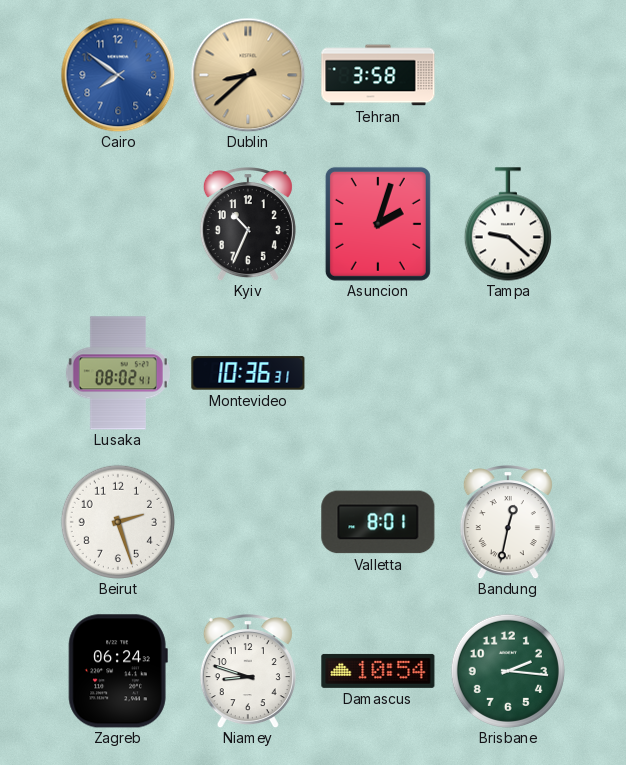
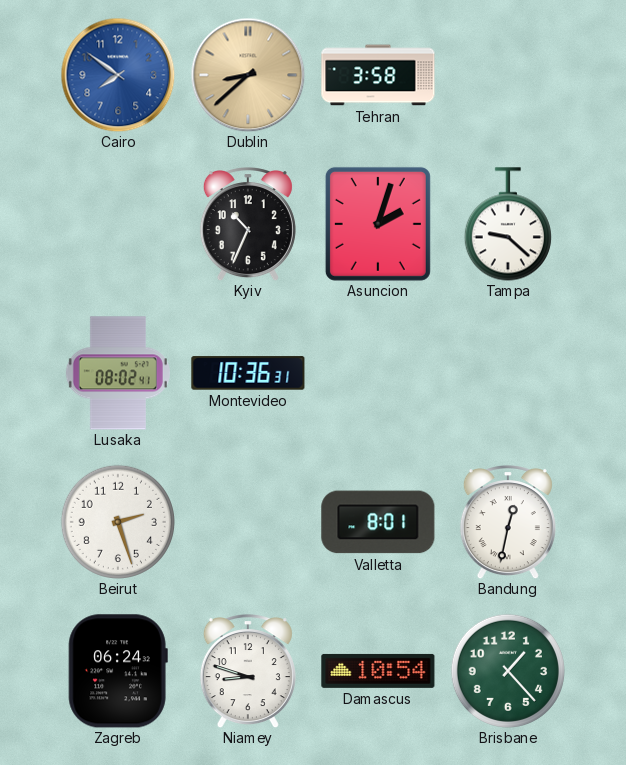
Brisbane: 2:16 -> 1:23
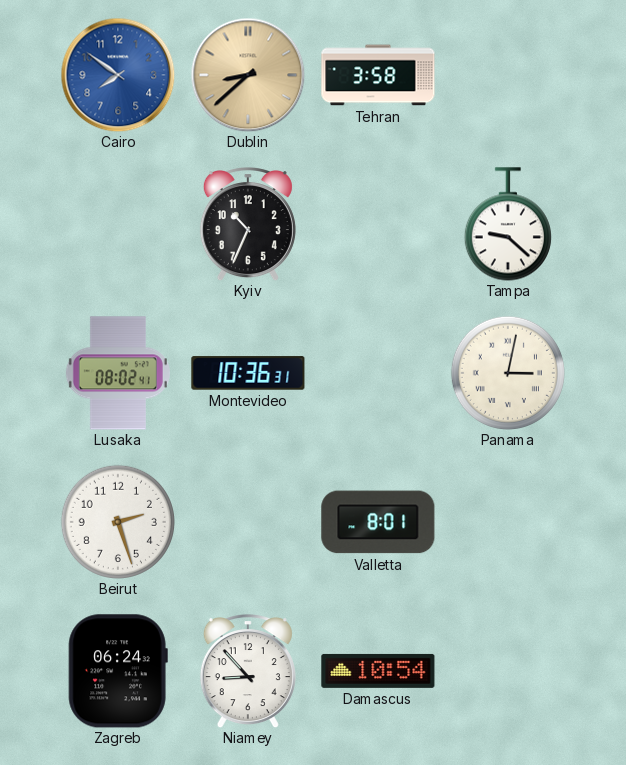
Asuncion: 2:03 -> none
Panama: none -> 3:02
Bandung: 12:32 -> none
Niamey: 8:48 -> 8:53
Brisbane: 1:23 -> none
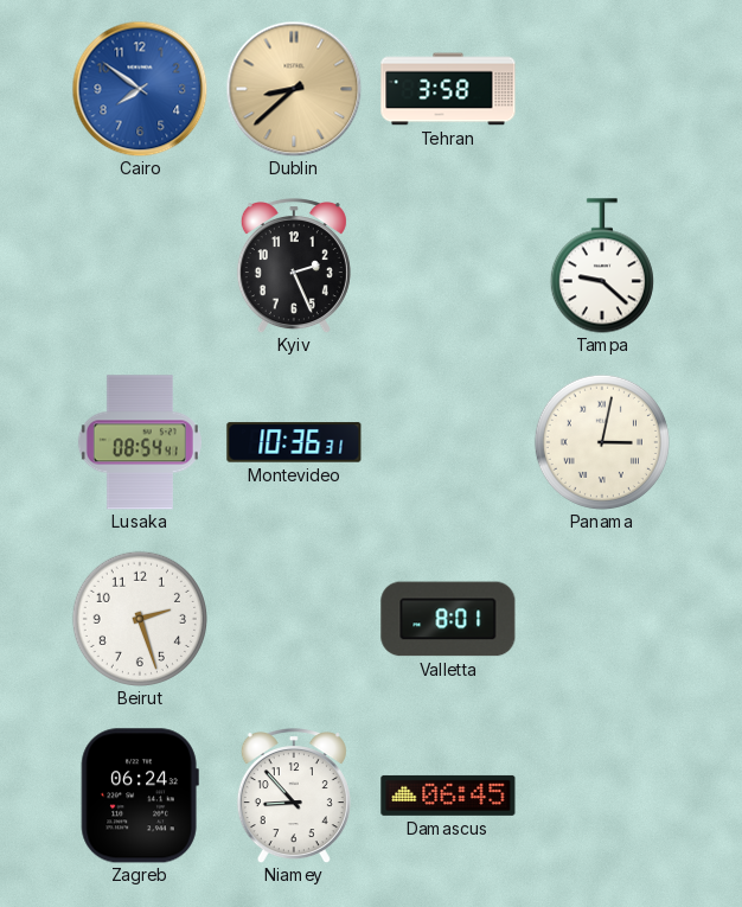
Kyiv: 10:34 -> 2:26
Lusaka: 08:02 -> 08:54
Damascus: 10:54 -> 06:45
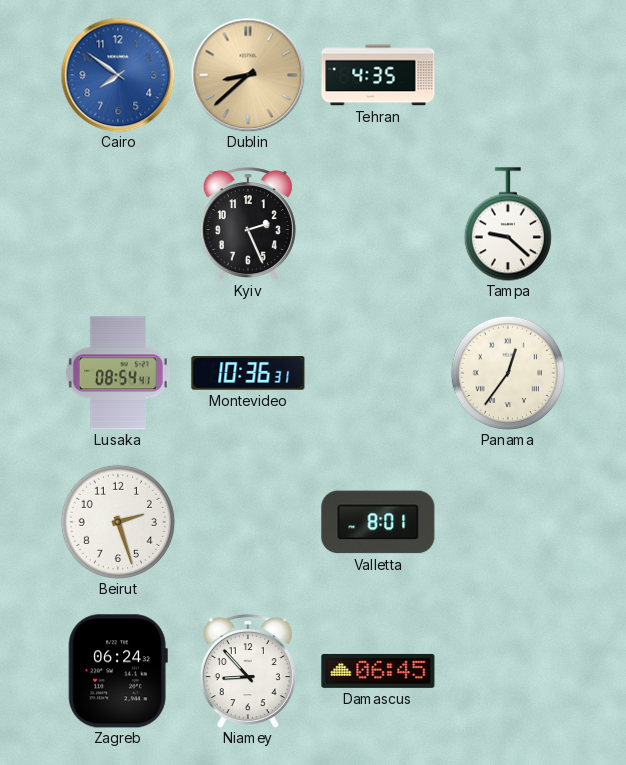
Tehran: 3:58 -> 4:35
Panama: 3:02 -> 12:36
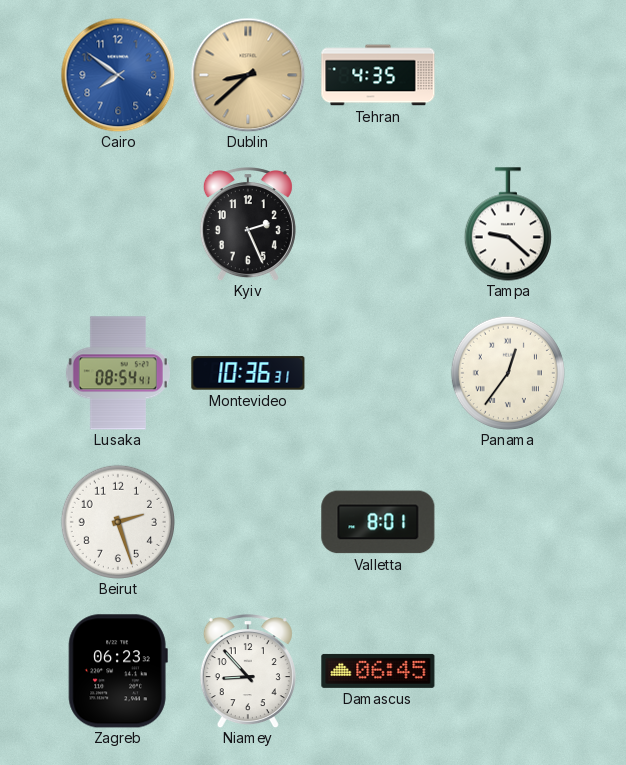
Zagreb: 06:24 -> 06:23
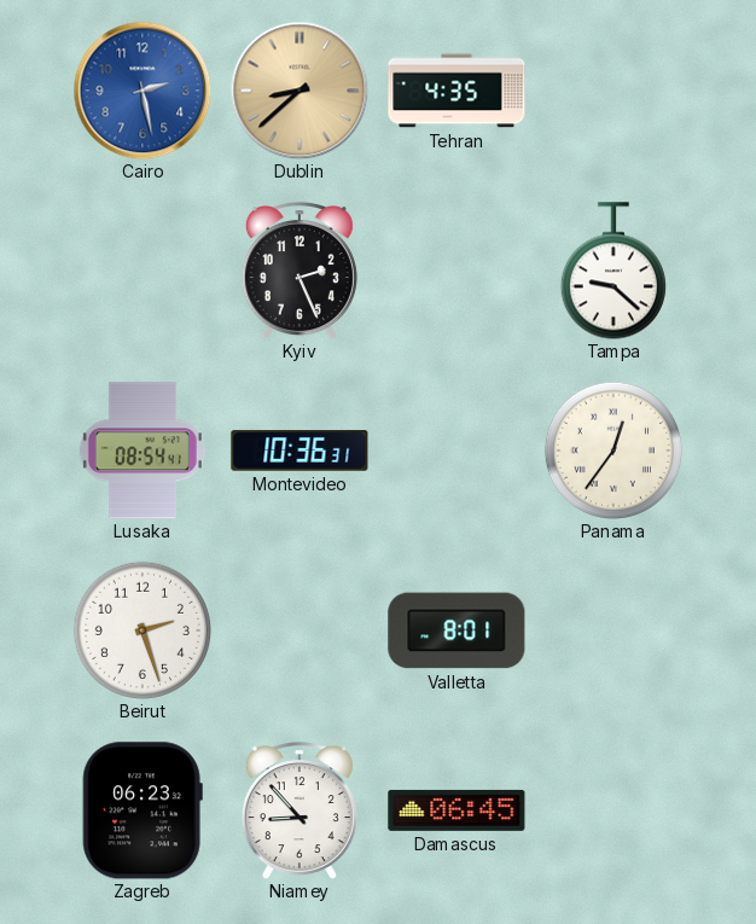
Cairo: 7:51 -> 2:28
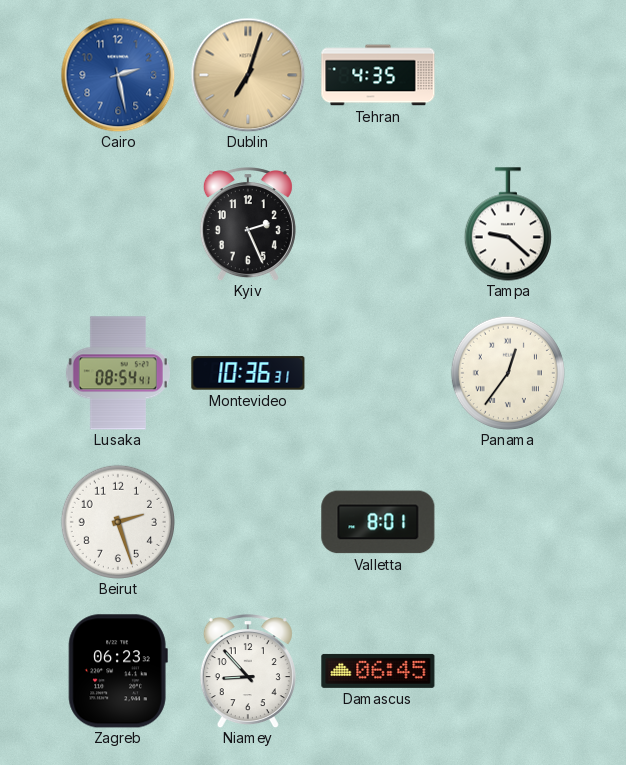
Dublin: 8:38 -> 7:03
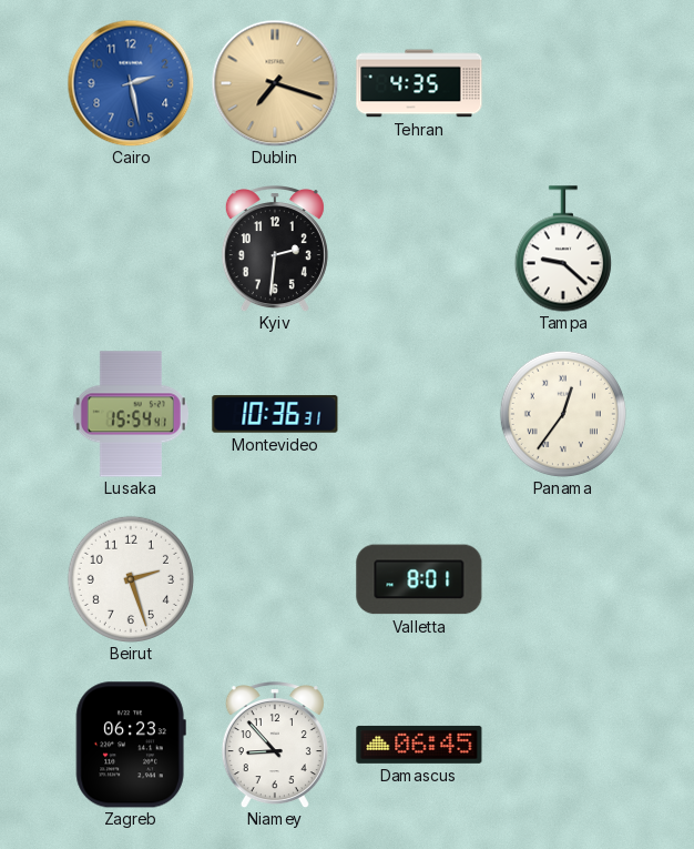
Dublin: 7:03 -> 7:18
Kyiv: 2:26 -> 2:31
Lusaka: 08:54 -> 15:54
